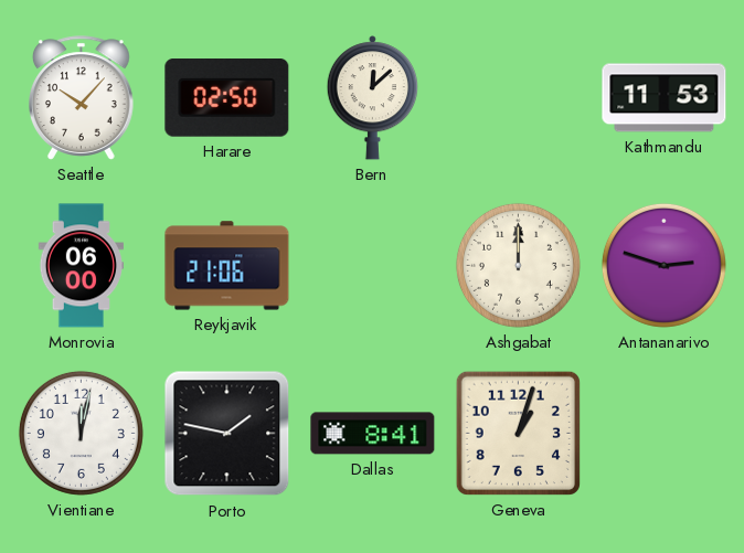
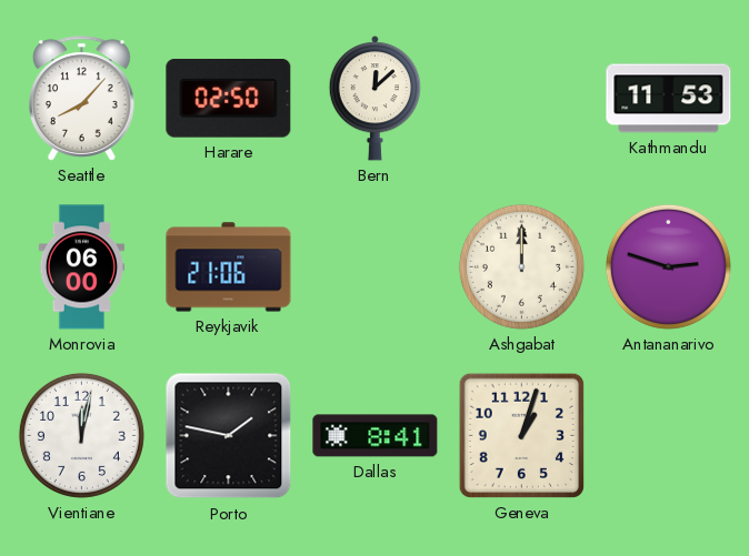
Seattle: 10:07 -> 8:07
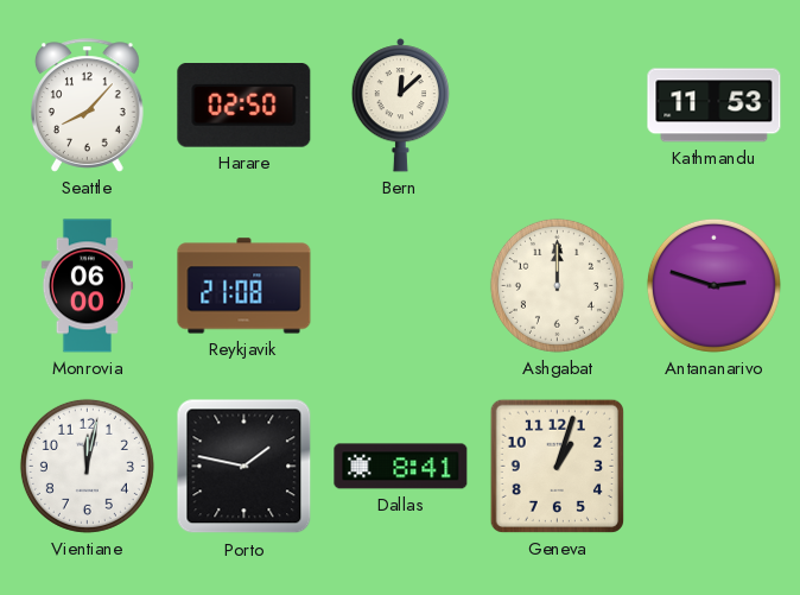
Reykjavik: 21:06 -> 21:08
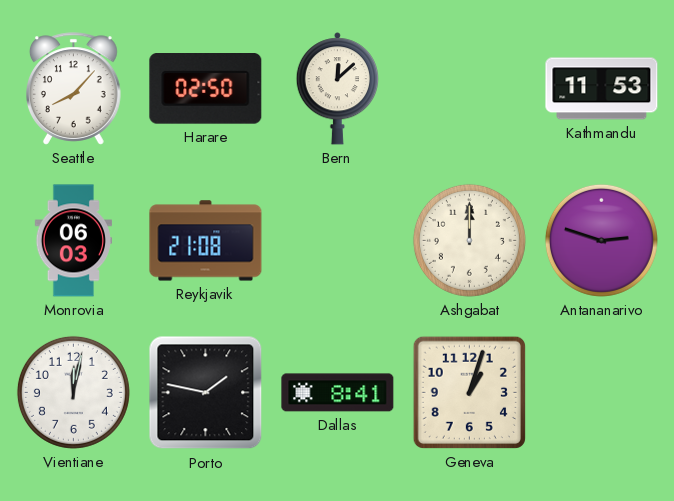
Monrovia: 06:00 -> 06:03
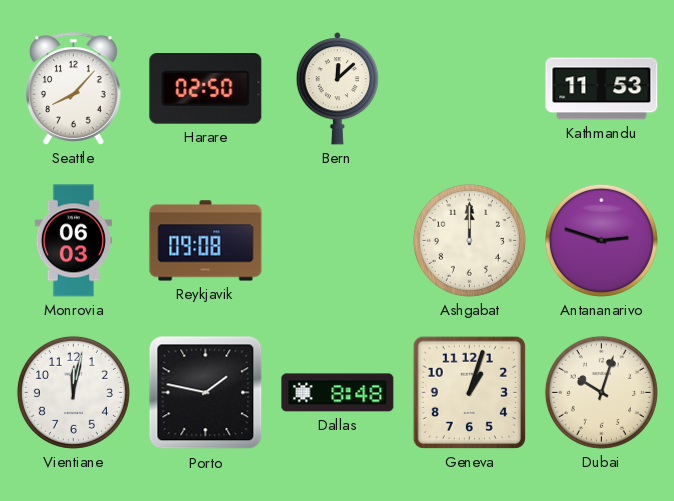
Reykjavik: 21:08 -> 09:08
Dallas: 8:41 -> 8:48
Dubai: none -> 10:03
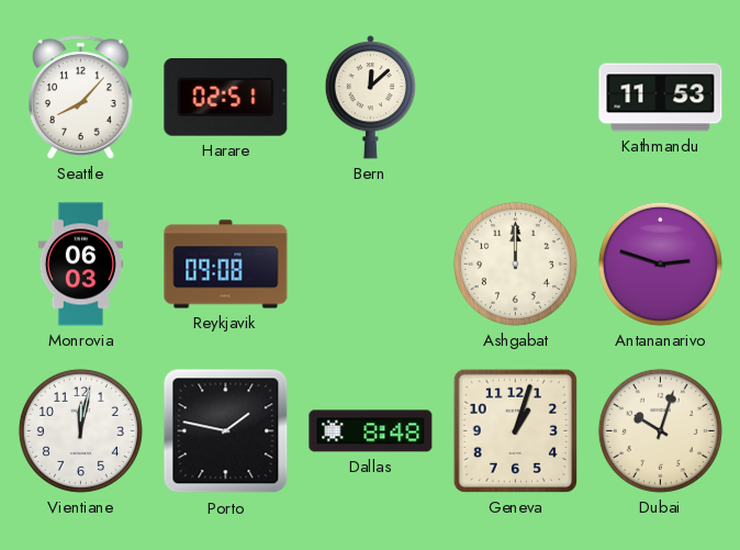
Harare: 02:50 -> 02:51
